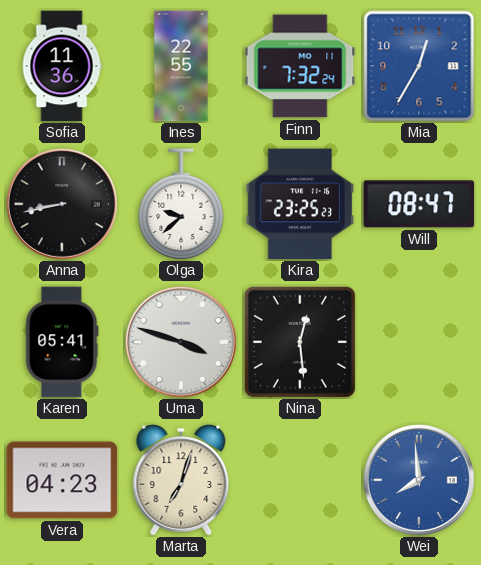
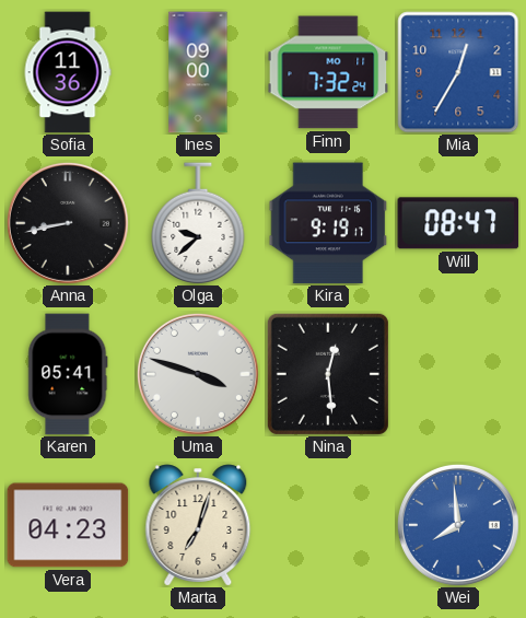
Ines: 22:55 -> 09:00
Kira: 23:25 -> 9:19
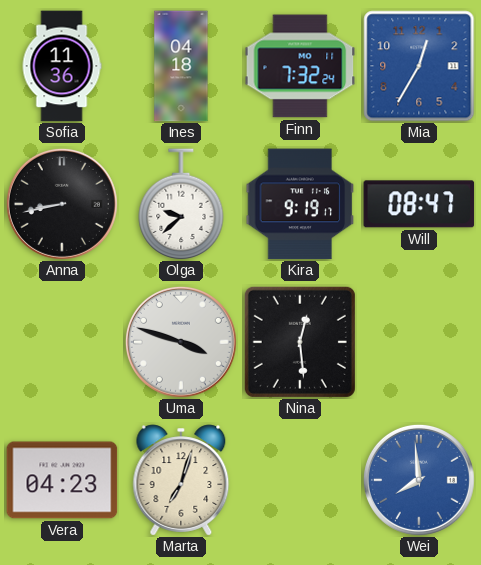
Ines: 09:00 -> 04:18
Karen: 05:41 -> none
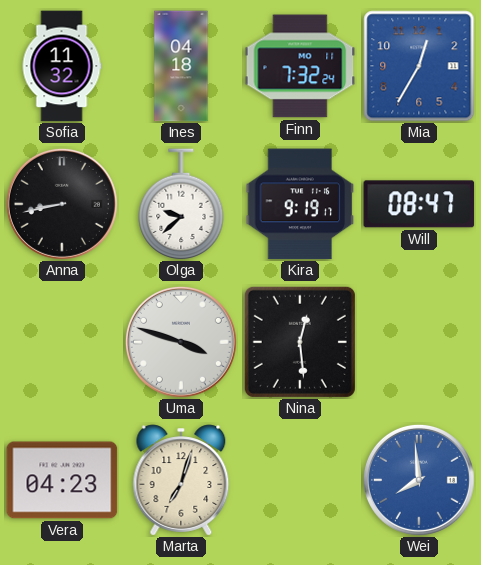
Sofia: 11:36 -> 11:32
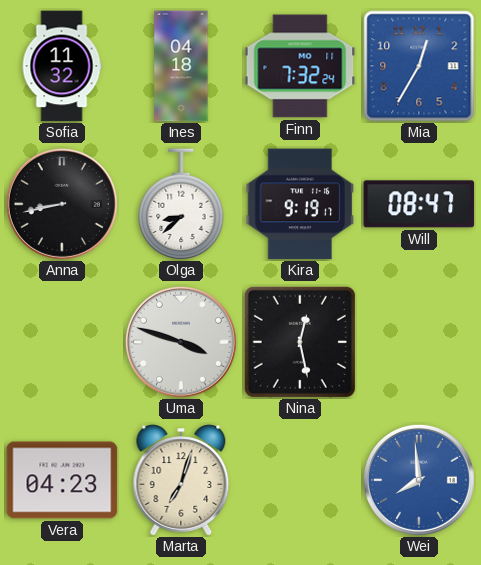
Olga: 9:38 -> 8:38
Nina: 12:29 -> 12:28
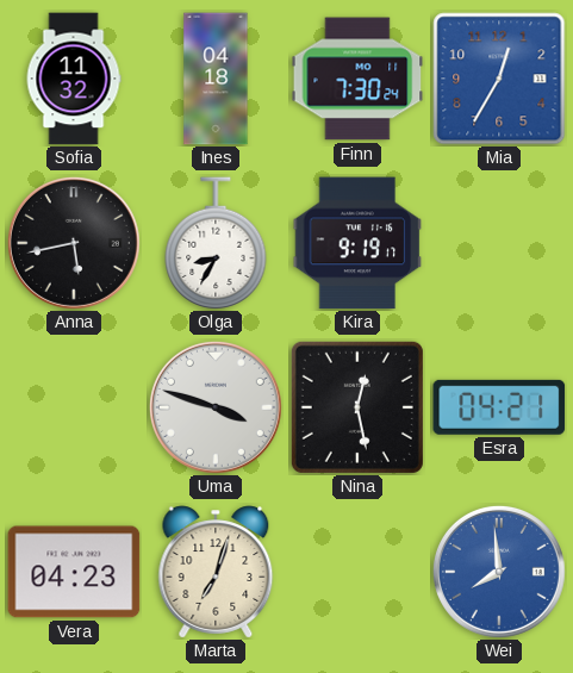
Finn: 7:32 -> 7:30
Anna: 8:43 -> 5:43
Olga: 8:38 -> 8:35
Will: 08:47 -> none
Esra: none -> 04:21
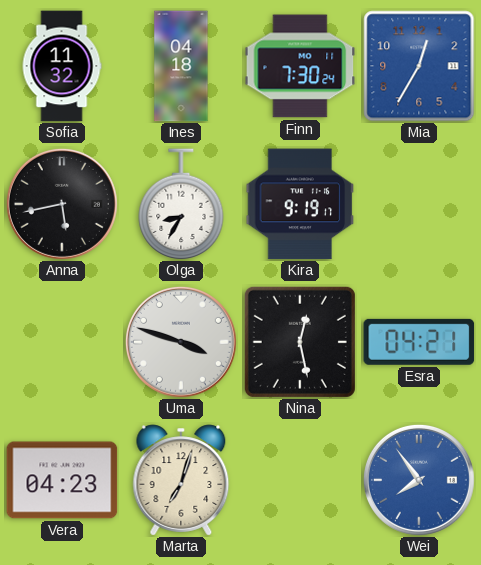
Wei: 7:59 -> 7:54
